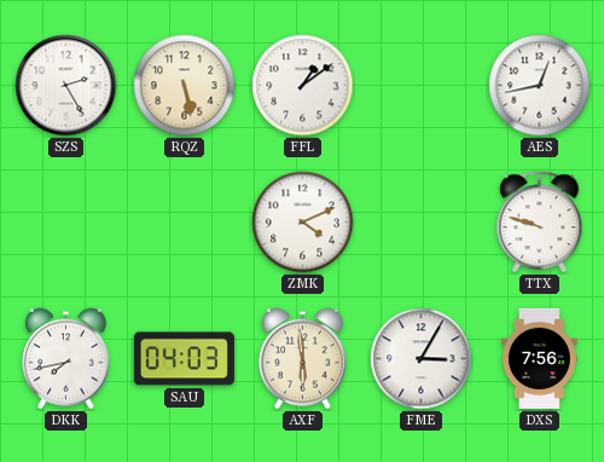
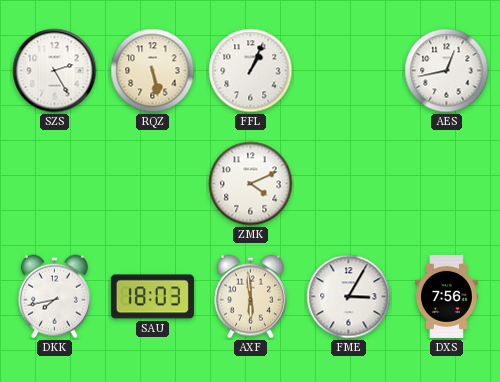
FFL: 1:09 -> 1:04
TTX: 9:48 -> none
SAU: 04:03 -> 18:03
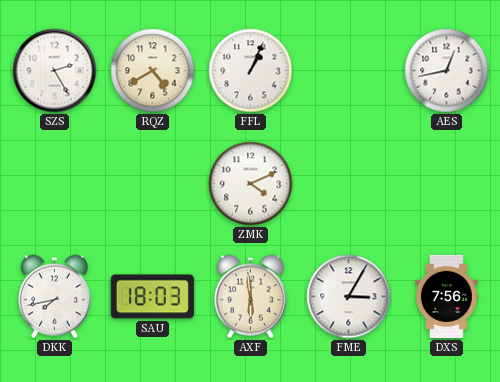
RQZ: 5:28 -> 4:40
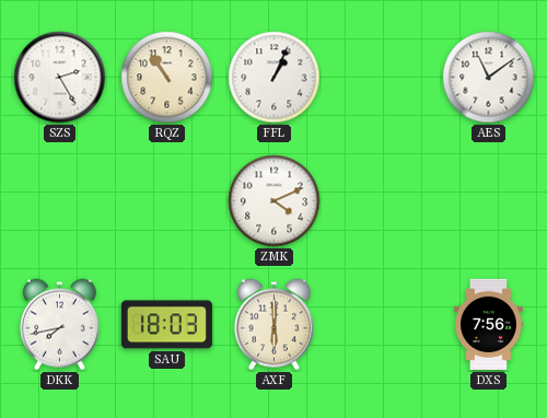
RQZ: 4:40 -> 10:54
AES: 12:43 -> 11:09
AXF: 5:59 -> 6:00
FME: 3:05 -> none
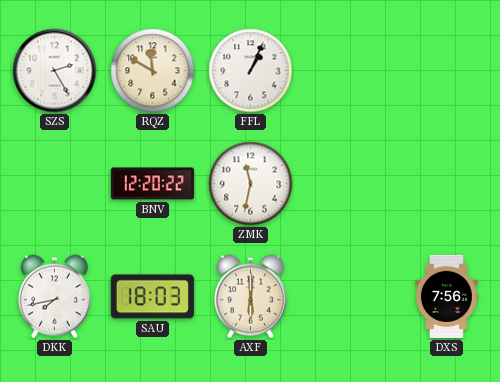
RQZ: 10:54 -> 11:50
AES: 11:09 -> none
BNV: none -> 12:20
ZMK: 4:11 -> 11:32
